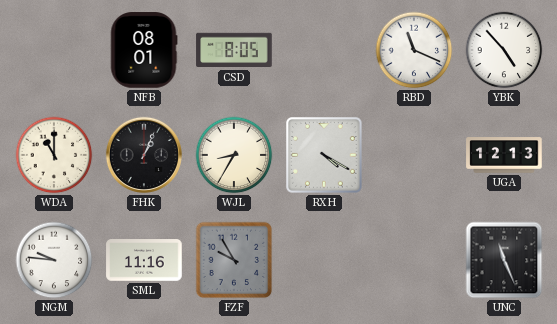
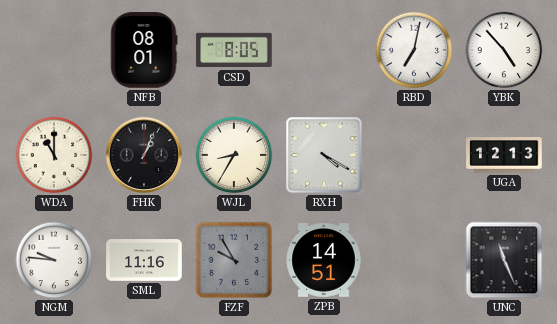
RBD: 11:19 -> 7:02
ZPB: none -> 14:51
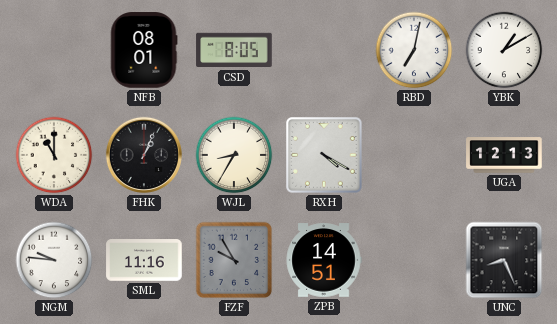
YBK: 4:53 -> 1:10
UNC: 11:26 -> 8:26
